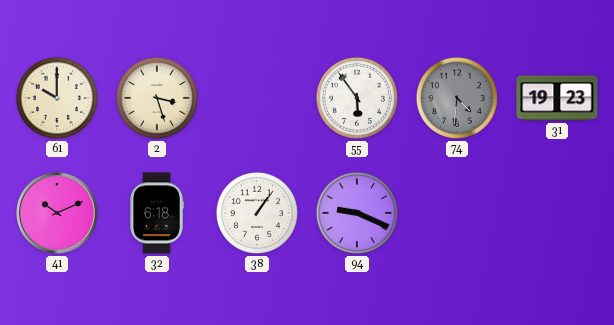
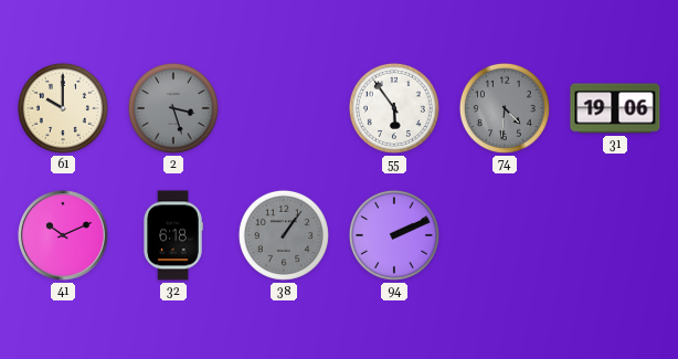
2 dial: cream -> grey
31: 19:23 -> 19:06
38 dial: white -> grey
94: 9:19 -> 2:11
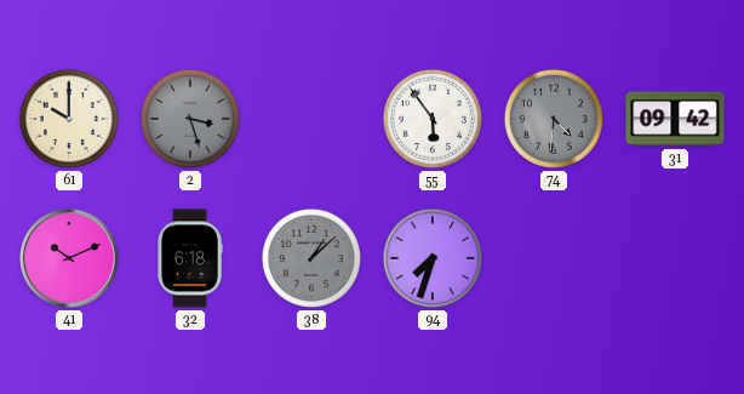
31: 19:06 -> 09:42
38: 1:06 -> 1:08
94: 2:11 -> 7:33
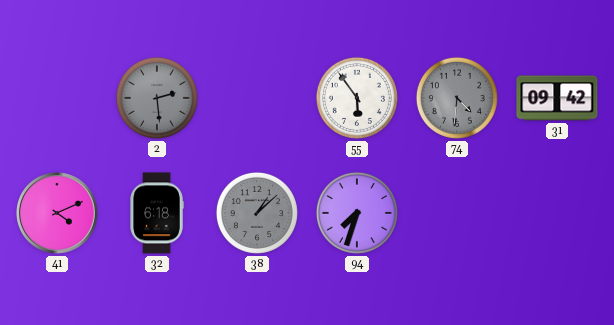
61: 10:00 -> none
2: 3:27 -> 2:29
41: 10:11 -> 4:11
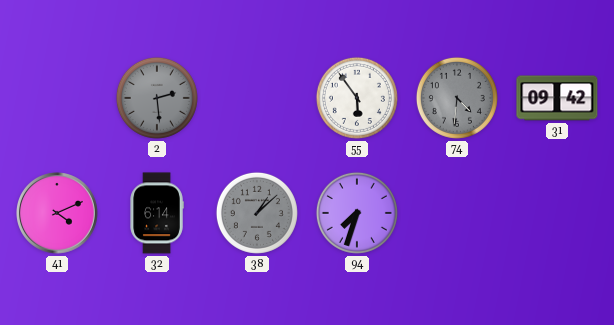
32: 6:18 -> 6:14
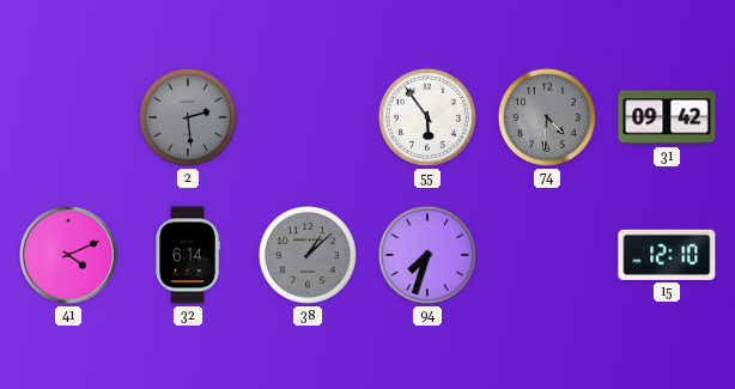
15: none -> 12:10
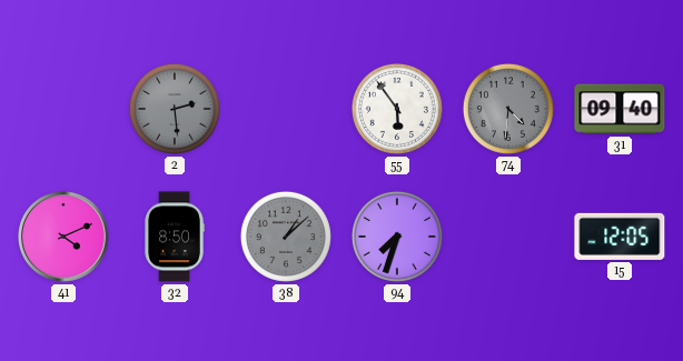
31: 09:42 -> 09:40
32: 6:14 -> 8:50
15: 12:10 -> 12:05
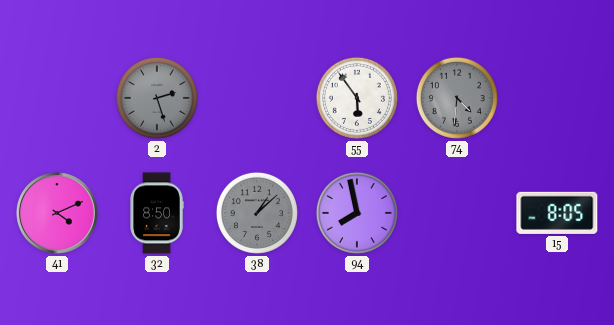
2: 2:29 -> 2:27
31: 09:40 -> none
94: 7:33 -> 7:58
15: 12:05 -> 8:05
